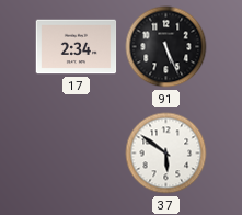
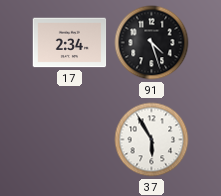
91: 5:26 -> 4:27
37: 5:51 -> 5:55
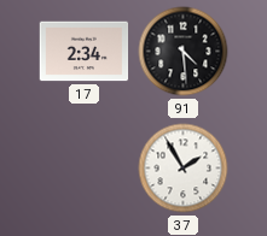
91: 4:27 -> 4:29
37: 5:55 -> 1:55
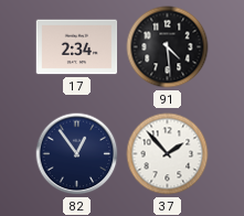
82: none -> 12:54
37: 1:55 -> 1:53
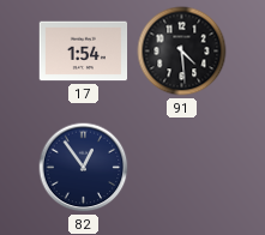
17: 2:34 -> 1:54
37: 1:53 -> none
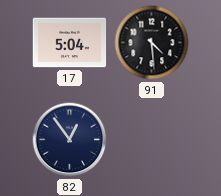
17: 1:54 -> 5:04
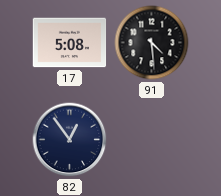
17: 5:04 -> 5:08
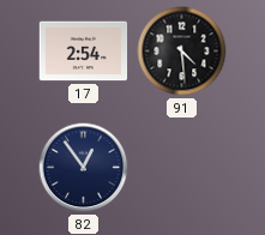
17: 5:08 -> 2:54
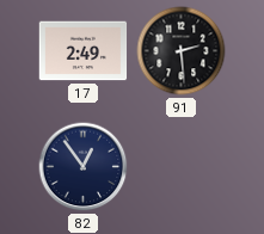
17: 2:54 -> 2:49
91: 4:29 -> 2:29
